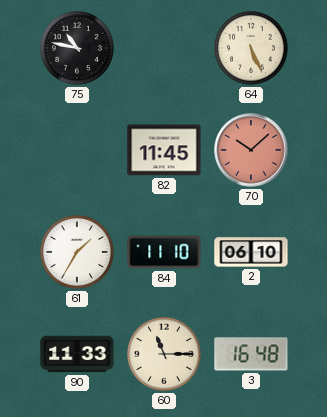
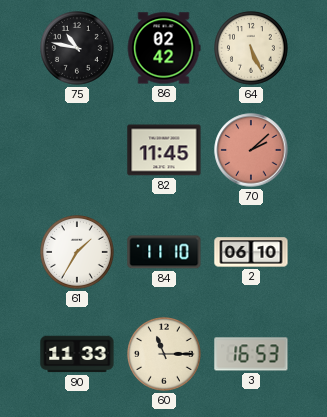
86: none -> 02:42
70: 10:08 -> 2:08
3: 16:48 -> 16:53
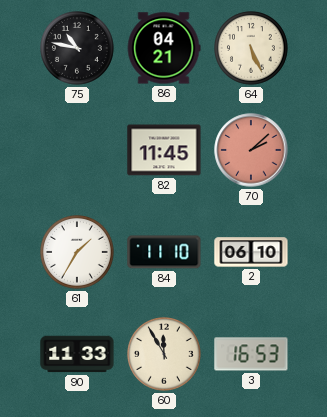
86: 02:42 -> 04:21
60: 11:15 -> 11:55
